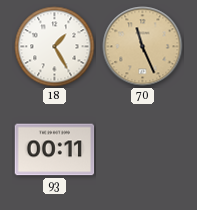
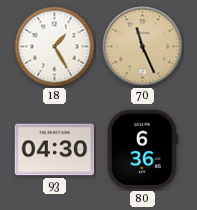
93: 00:11 -> 04:30
80: none -> 6:36
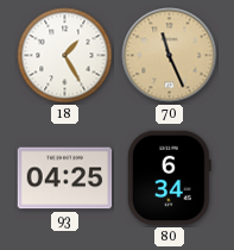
93: 04:30 -> 04:25
80: 6:36 -> 6:34
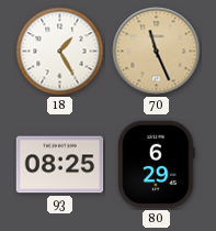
93: 04:25 -> 08:25
80: 6:34 -> 6:29
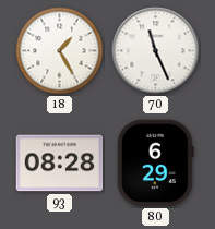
70 dial: champagne -> white
93: 08:25 -> 08:28
